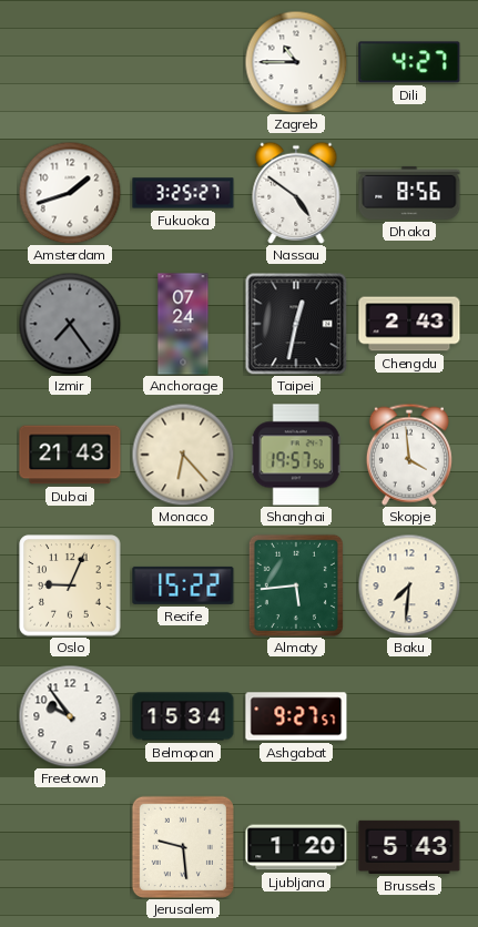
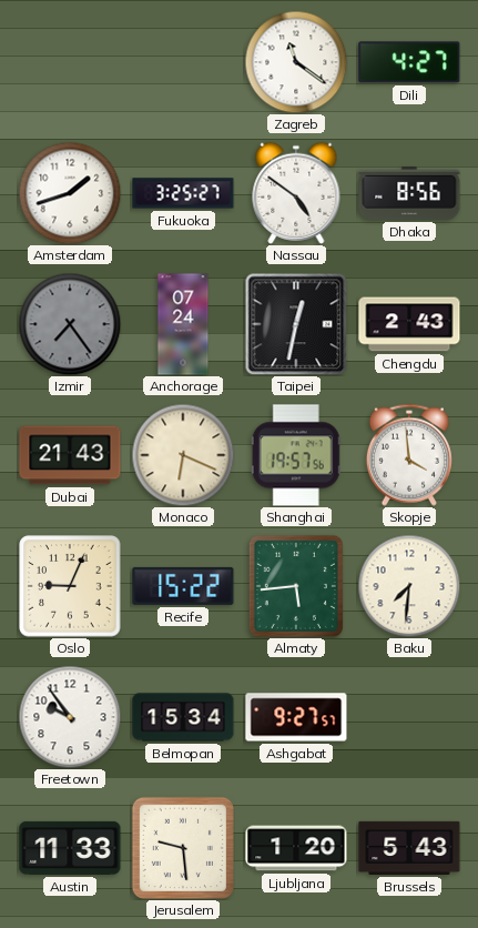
Zagreb: 10:45 -> 11:21
Monaco: 6:23 -> 6:19
Austin: none -> 11:33
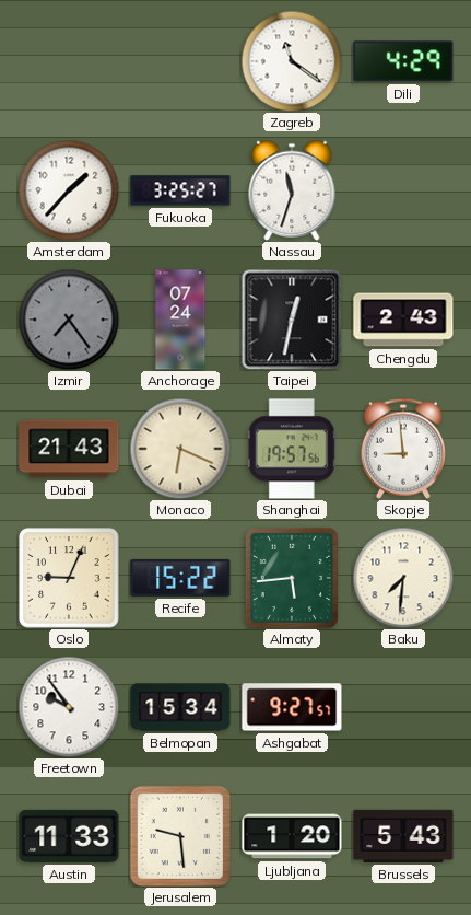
Dili: 4:27 -> 4:29
Amsterdam: 1:42 -> 1:37
Nassau: 4:51 -> 11:33
Dhaka: 8:56 -> none
Skopje: 3:59 -> 8:59
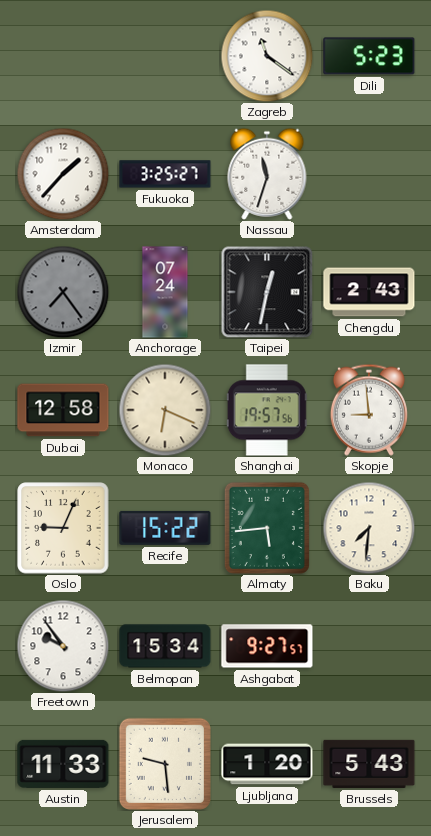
Dili: 4:29 -> 5:23
Dubai: 21:43 -> 12:58
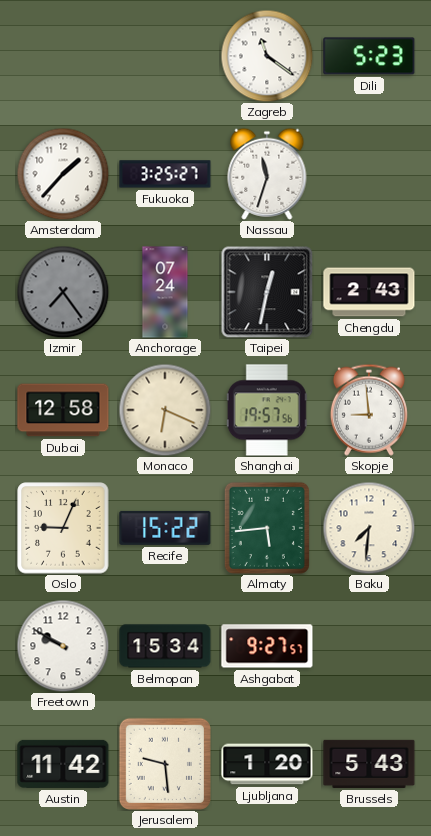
Freetown: 9:54 -> 9:50
Austin: 11:33 -> 11:42
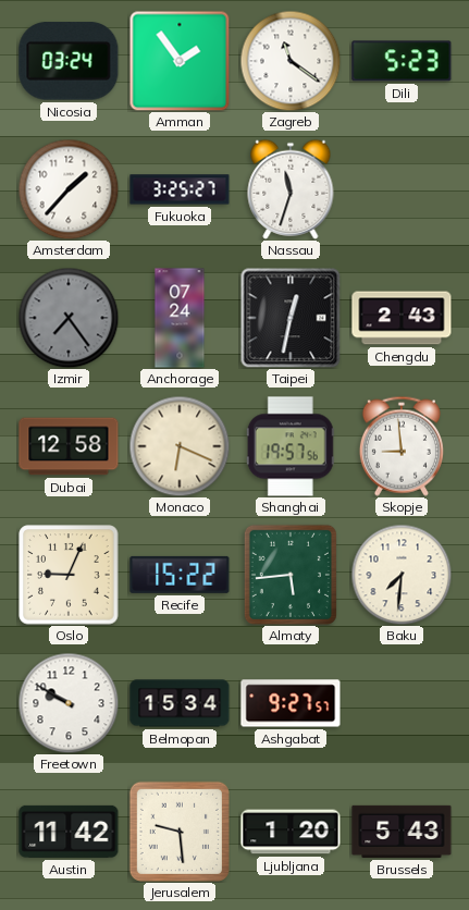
Nicosia: none -> 03:24
Amman: none -> 1:54
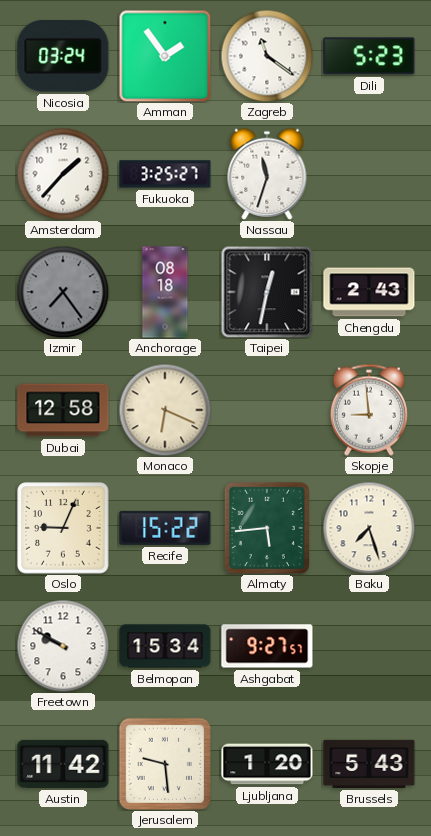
Anchorage: 07:24 -> 08:18
Shanghai: 19:57 -> none
Baku: 7:31 -> 7:27
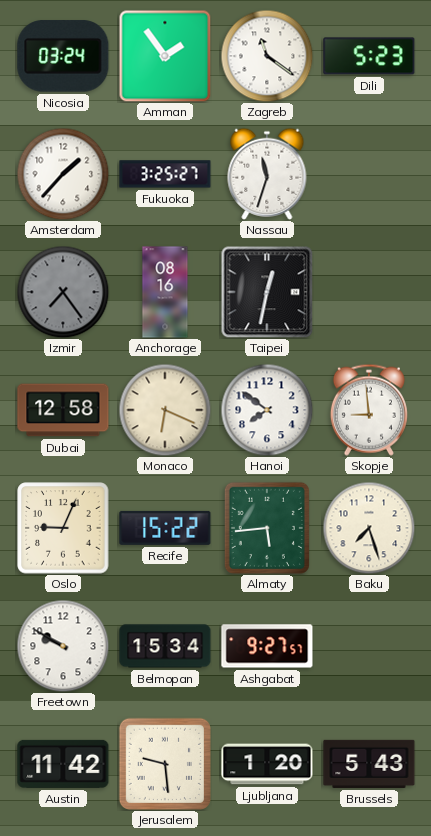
Anchorage: 08:18 -> 08:16
Chengdu: 2:43 -> none
Hanoi: none -> 7:51
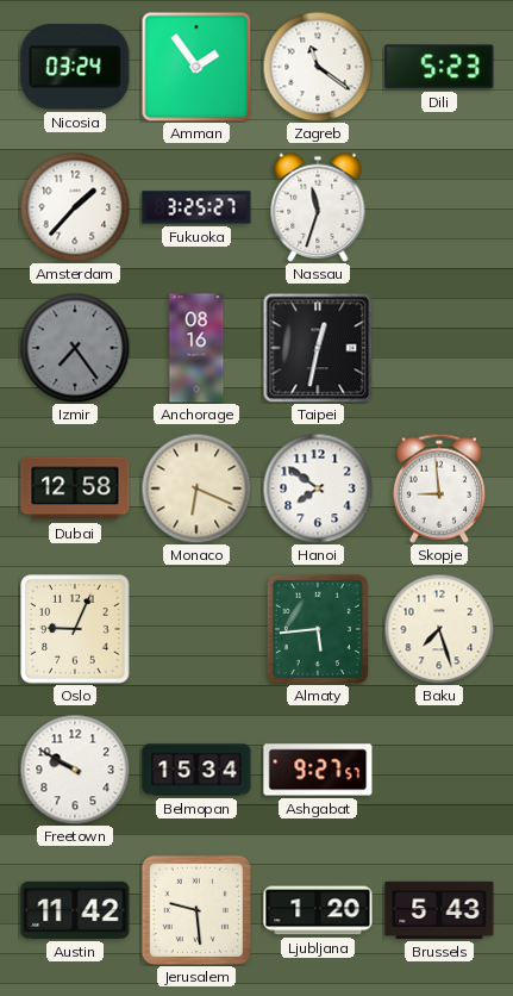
Recife: 15:22 -> none
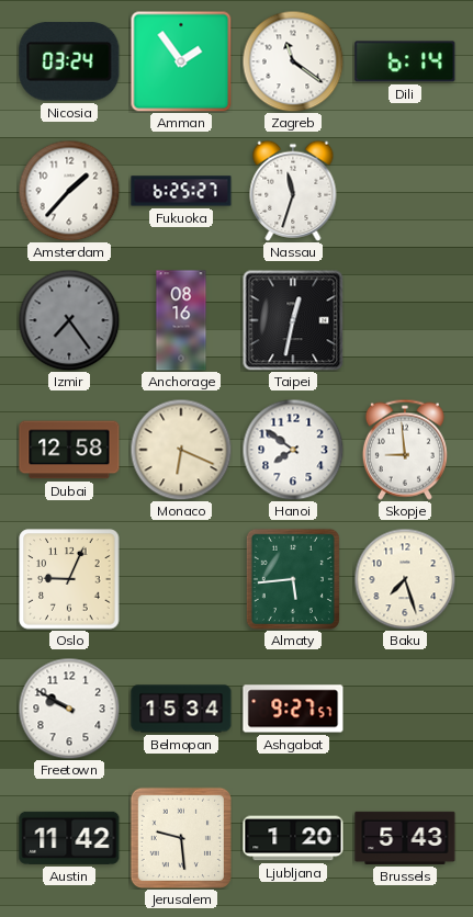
Dili: 5:23 -> 6:14
Fukuoka: 3:25 -> 6:25
